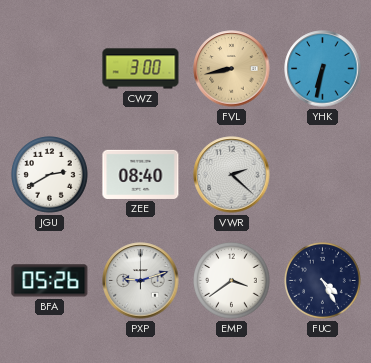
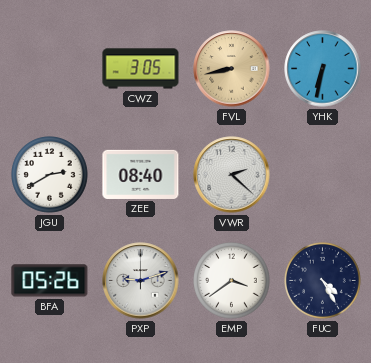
CWZ: 3:00 -> 3:05
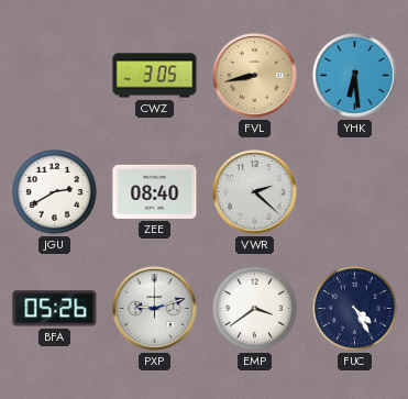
YHK: 6:32 -> 6:29
